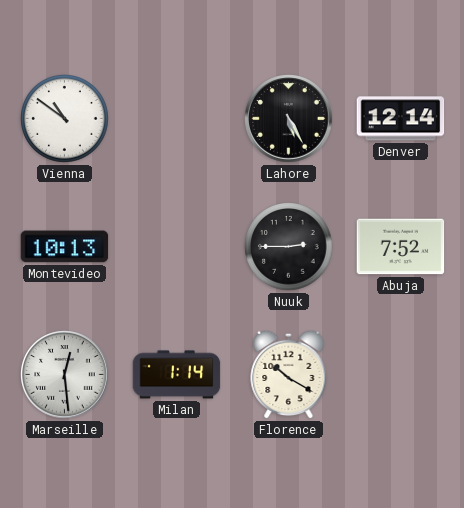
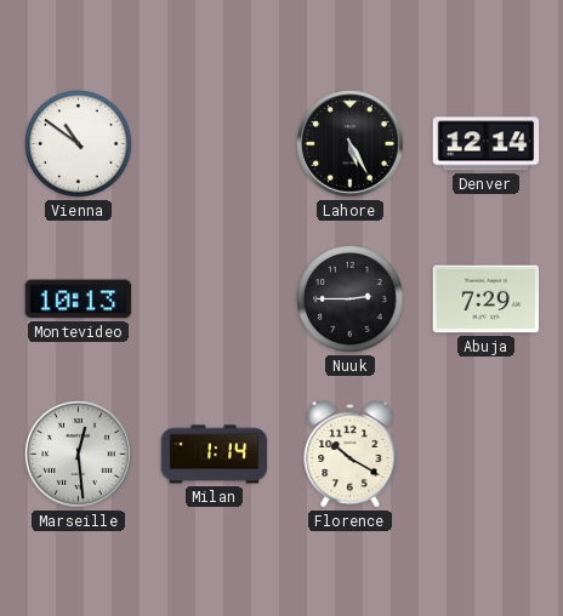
Abuja: 7:52 -> 7:29
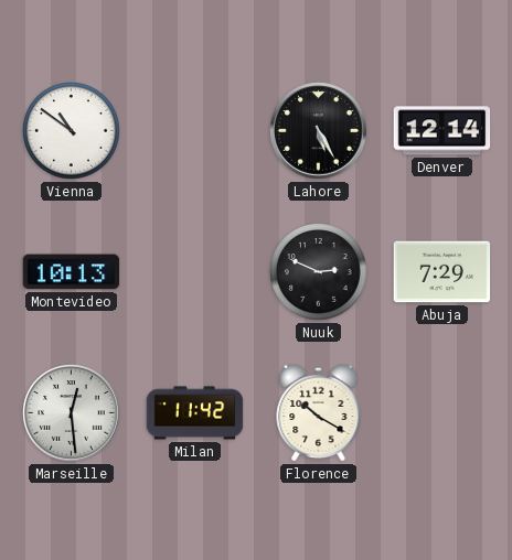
Nuuk: 2:45 -> 2:49
Milan: 1:14 -> 11:42
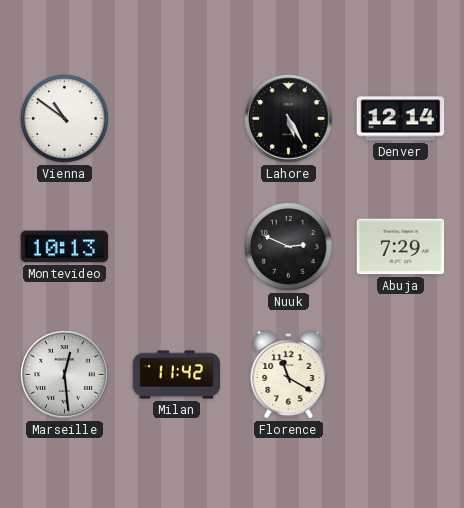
Florence: 10:20 -> 11:20
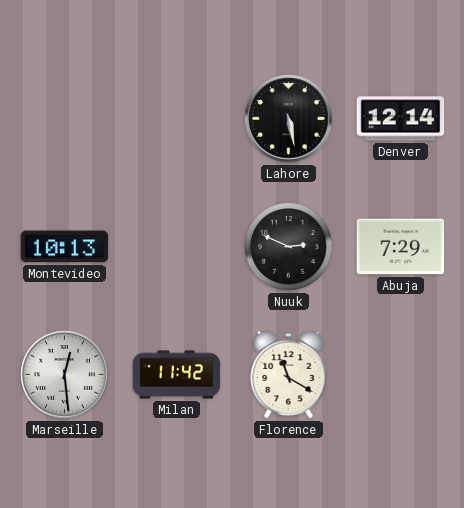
Vienna: 10:51 -> none
Lahore: 5:25 -> 5:28
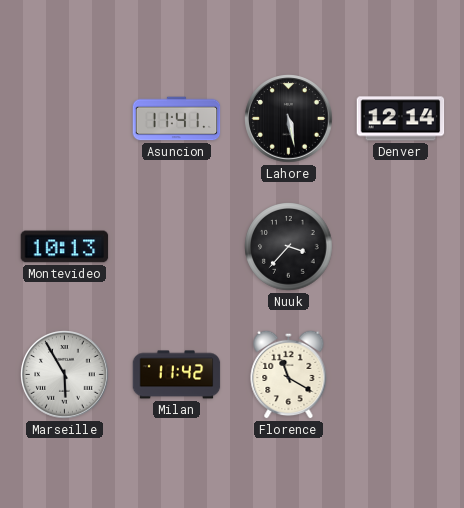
Asuncion: none -> 11:41
Nuuk: 2:49 -> 3:37
Abuja: 7:29 -> none
Marseille: 12:29 -> 5:55
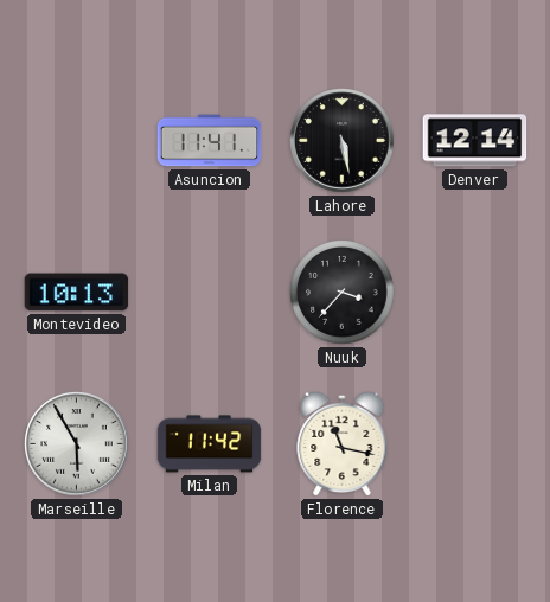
Florence: 11:20 -> 11:17
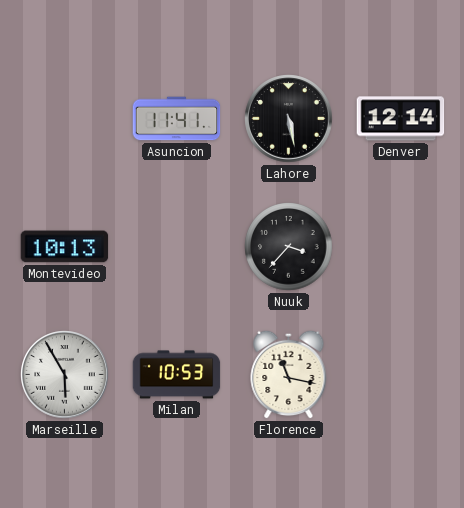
Milan: 11:42 -> 10:53
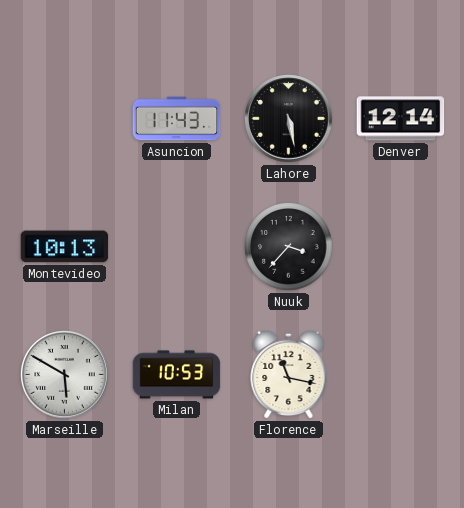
Asuncion: 11:41 -> 11:43
Marseille: 5:55 -> 5:50
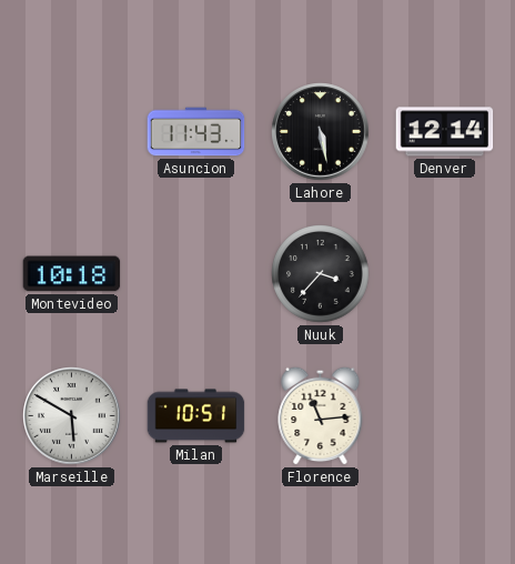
Montevideo: 10:13 -> 10:18
Milan: 10:53 -> 10:51
Florence: 11:17 -> 11:14
